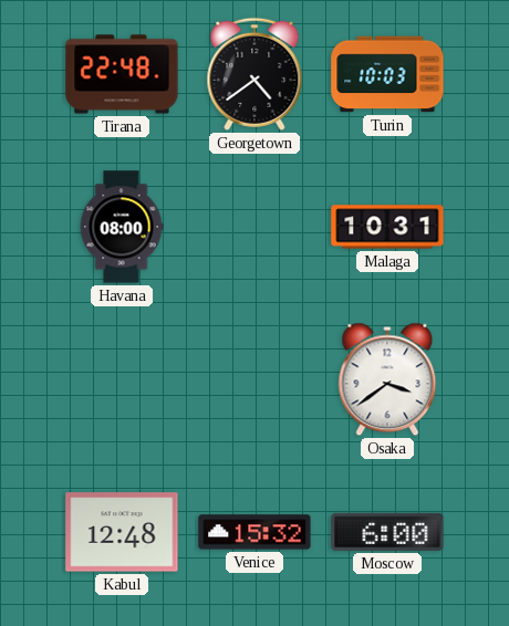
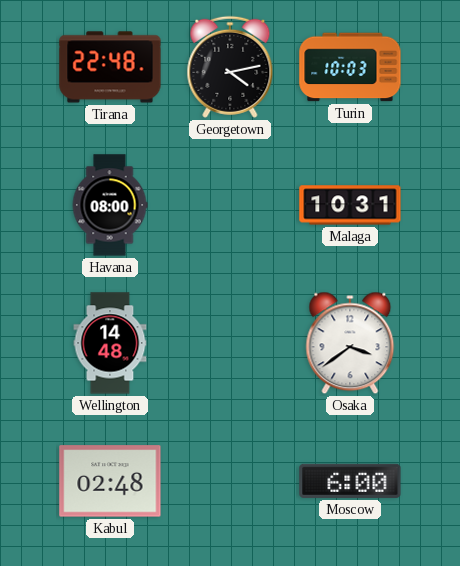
Georgetown: 4:39 -> 4:13
Wellington: none -> 14:48
Kabul: 12:48 -> 02:48
Venice: 15:32 -> none
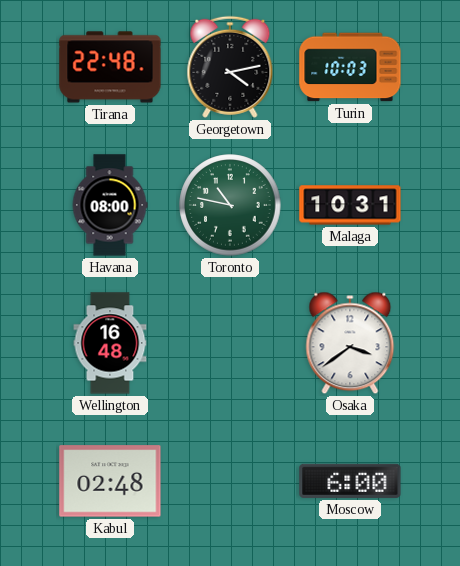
Toronto: none -> 10:47
Wellington: 14:48 -> 16:48
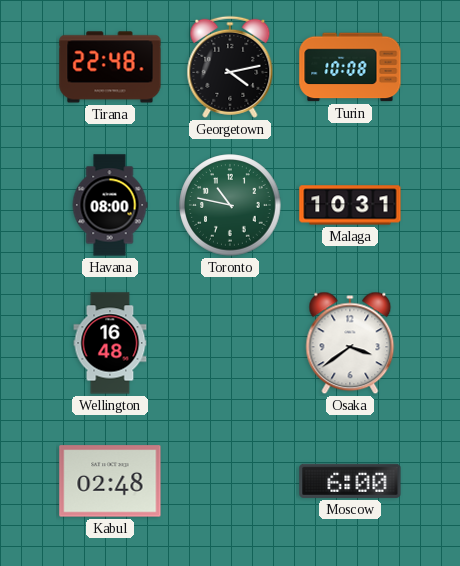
Turin: 10:03 -> 10:08
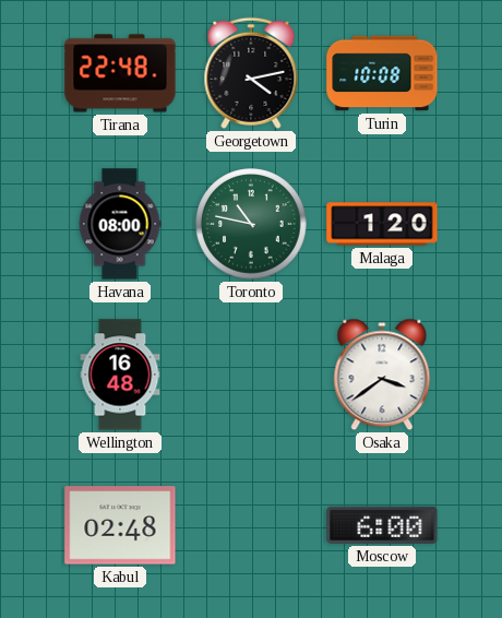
Malaga: 10:31 -> 1:20
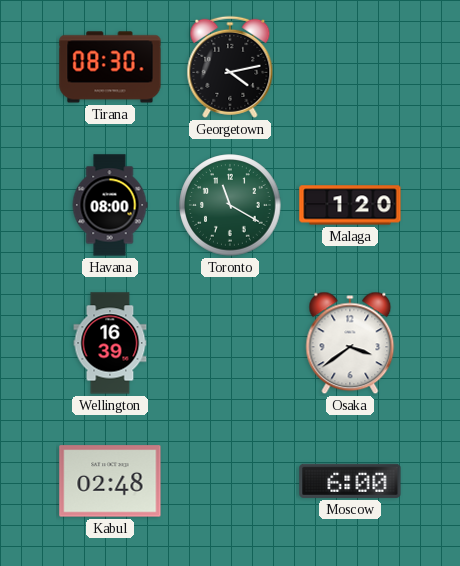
Tirana: 22:48 -> 08:30
Turin: 10:08 -> none
Toronto: 10:47 -> 11:20
Wellington: 16:48 -> 16:39
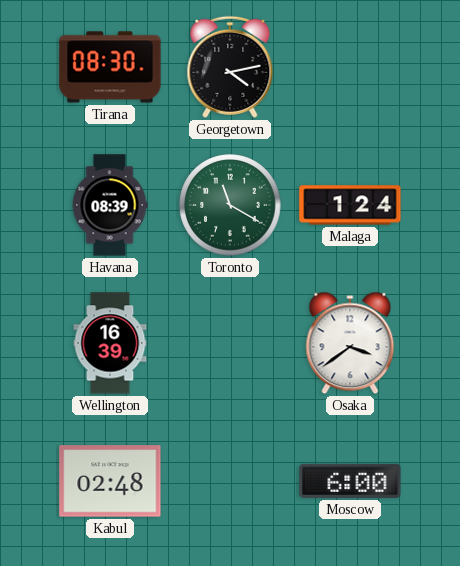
Havana: 08:00 -> 08:39
Malaga: 1:20 -> 1:24
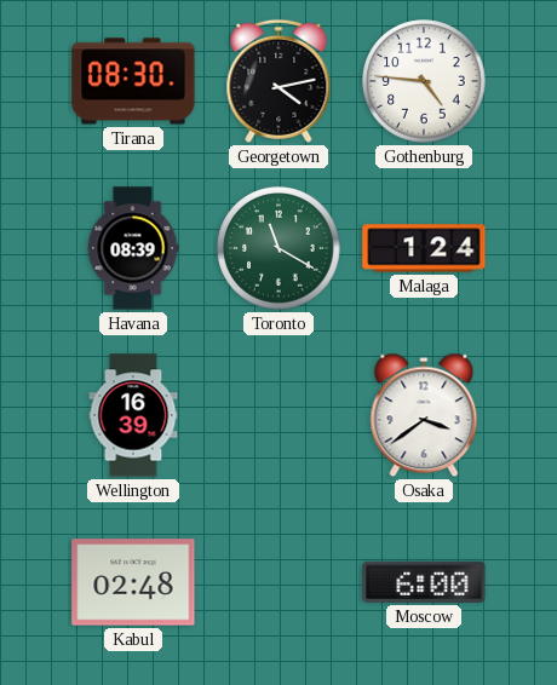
Gothenburg: none -> 4:46
